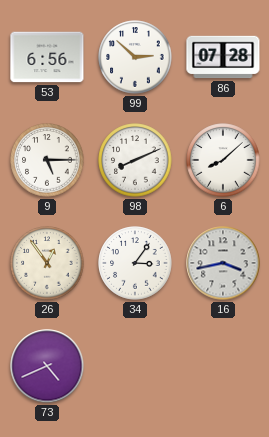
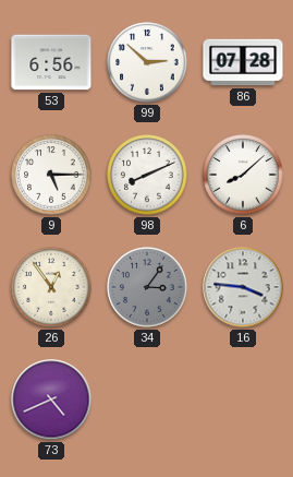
34 dial: white -> grey
16: 3:43 -> 3:46
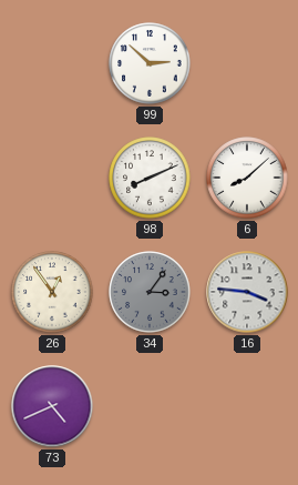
53: 6:56 -> none
86: 07:28 -> none
9: 5:15 -> none
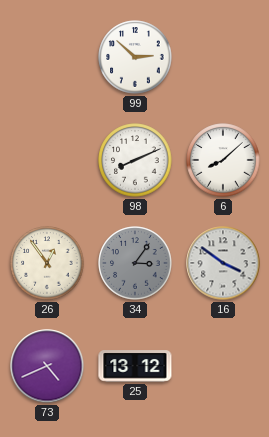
16: 3:46 -> 3:51
25: none -> 13:12
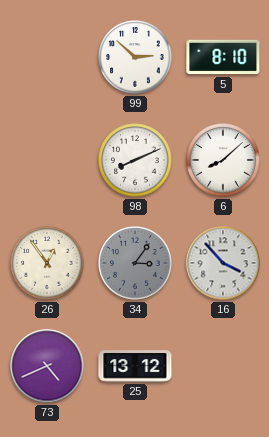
5: none -> 8:10
16: 3:51 -> 3:53
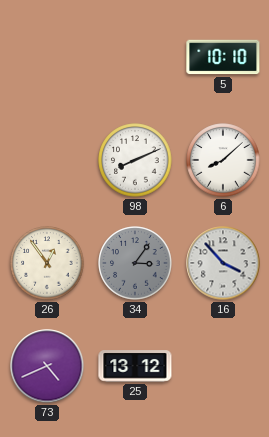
99: 2:52 -> none
5: 8:10 -> 10:10
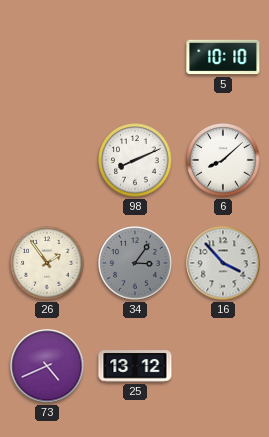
26: 12:54 -> 1:54
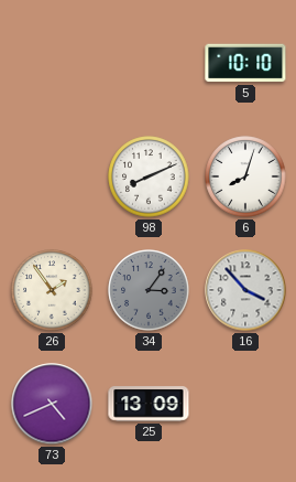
6: 8:08 -> 8:03
25: 13:12 -> 13:09
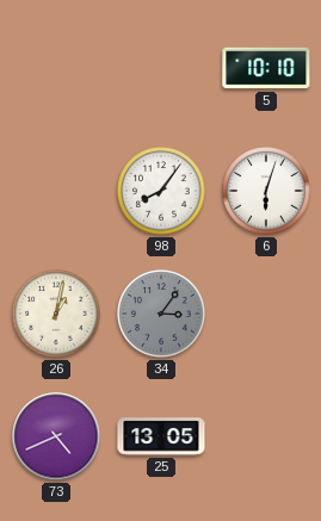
98: 8:11 -> 8:06
6: 8:03 -> 6:03
26: 1:54 -> 1:02
16: 3:53 -> none
25: 13:09 -> 13:05
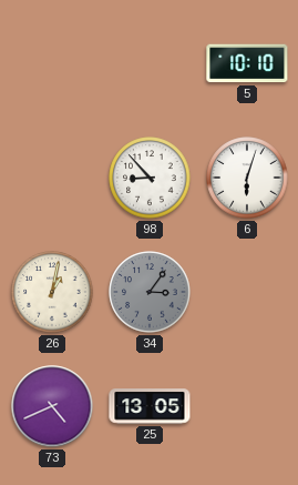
98: 8:06 -> 8:53
